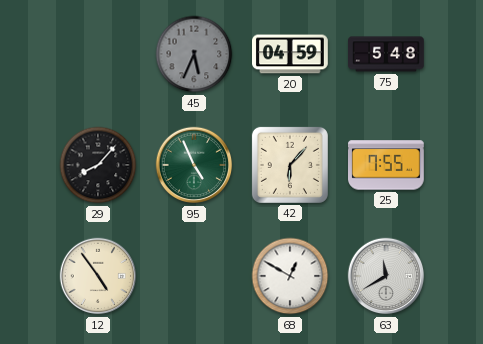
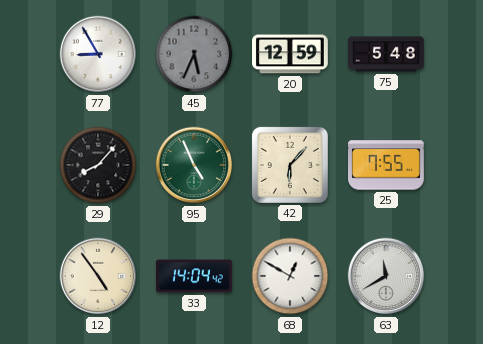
77: none -> 8:55
20: 04:59 -> 12:59
33: none -> 14:04
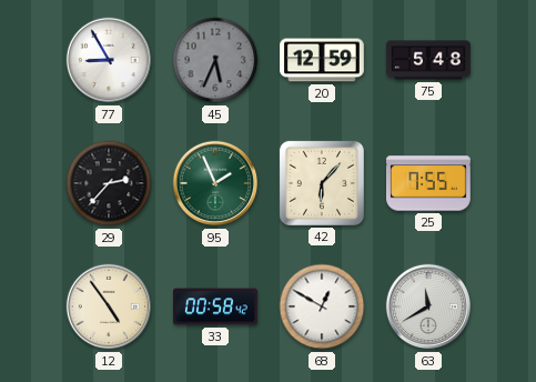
29: 8:07 -> 2:37
95: 4:56 -> 1:56
33: 14:04 -> 00:58
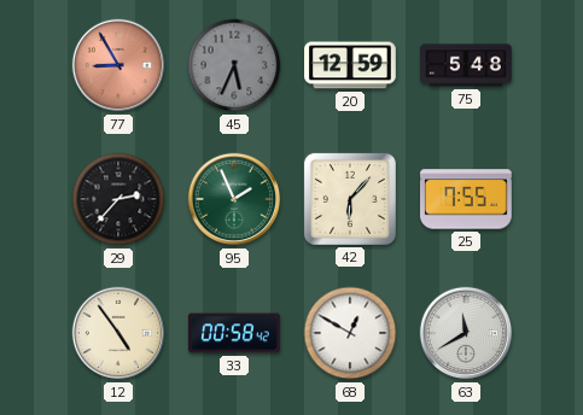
77 dial: white -> salmon
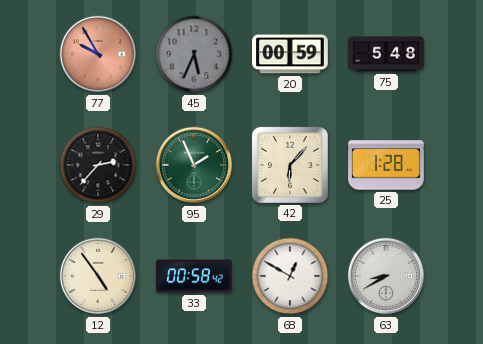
77: 8:55 -> 9:55
20: 12:59 -> 00:59
25: 7:55 -> 1:28
63: 11:40 -> 8:40
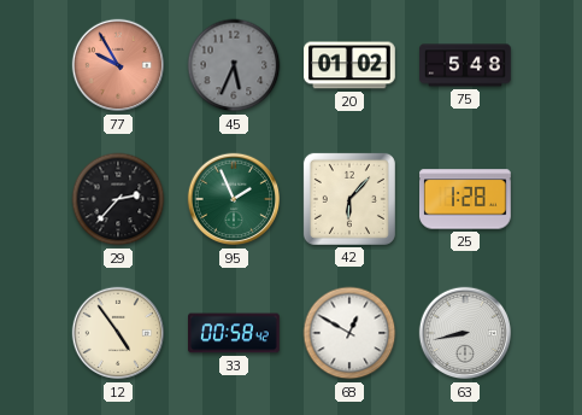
20: 00:59 -> 01:02
63: 8:40 -> 8:43
